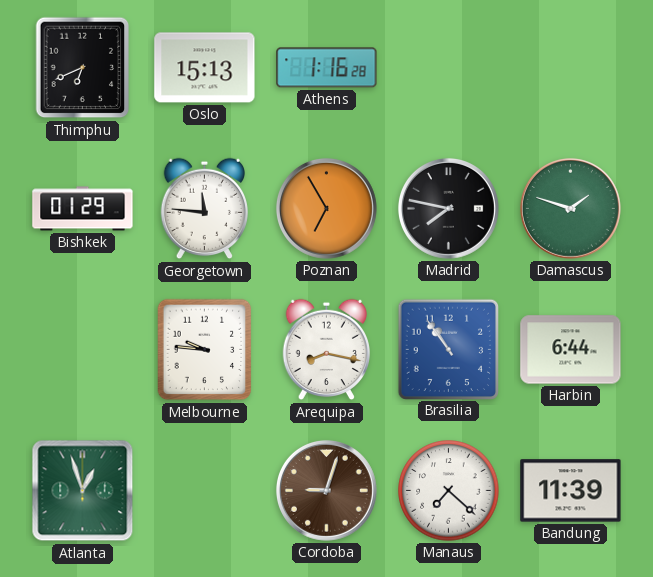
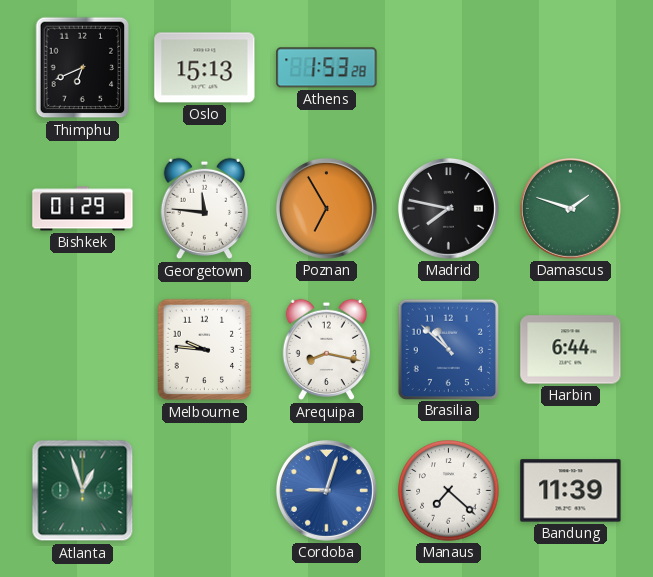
Athens: 1:16 -> 1:53
Brasilia: 10:54 -> 10:52
Cordoba dial: brown -> blue
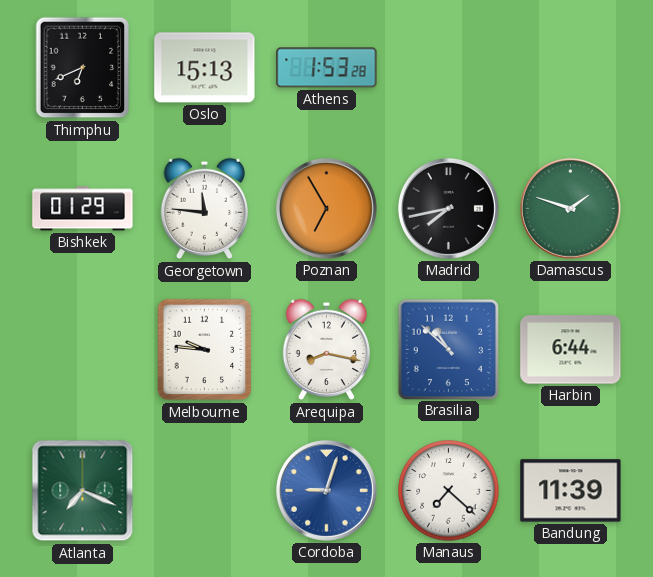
Madrid: 7:47 -> 7:43
Atlanta: 12:57 -> 7:19
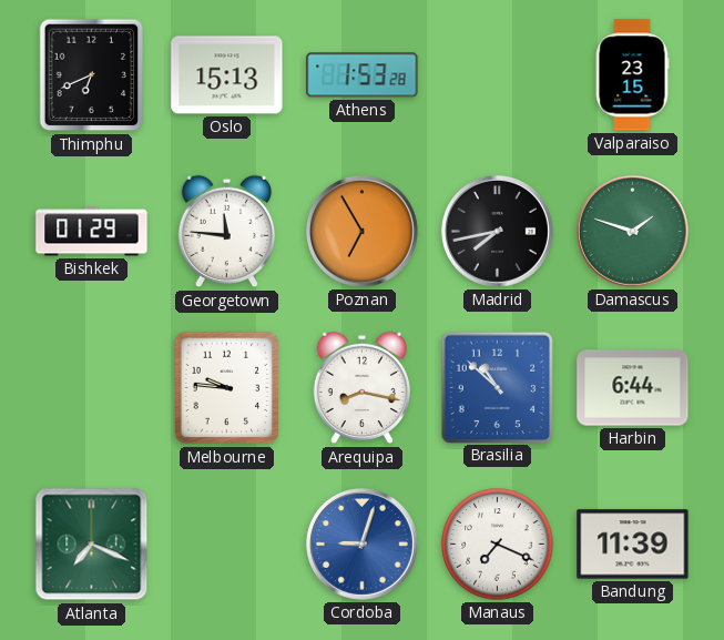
Valparaiso: none -> 23:15
Manaus: 7:22 -> 7:19
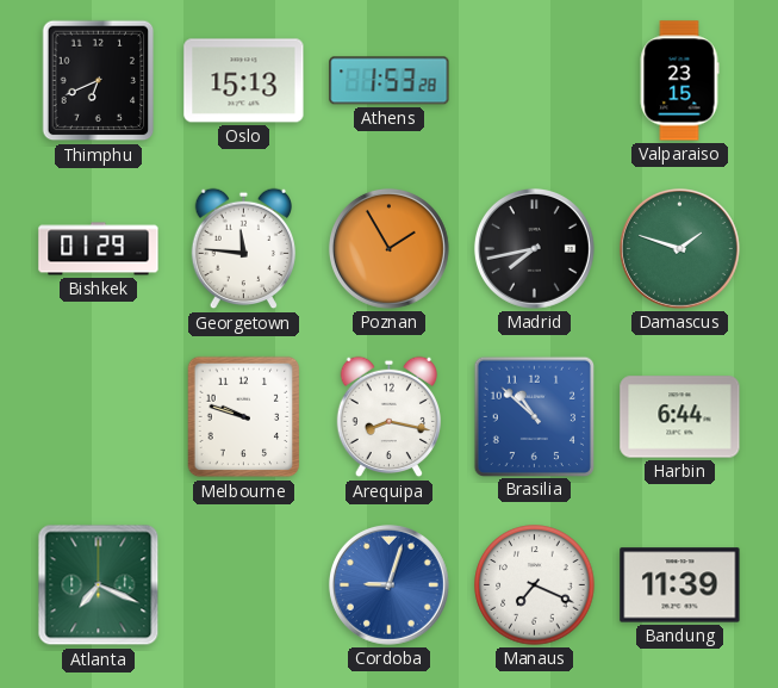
Poznan: 6:55 -> 1:55
Melbourne: 9:46 -> 9:48
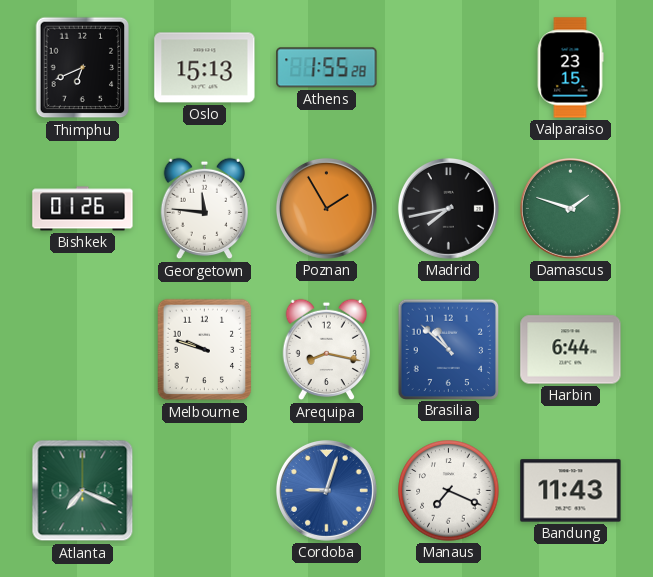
Athens: 1:53 -> 1:55
Bishkek: 01:29 -> 01:26
Bandung: 11:39 -> 11:43
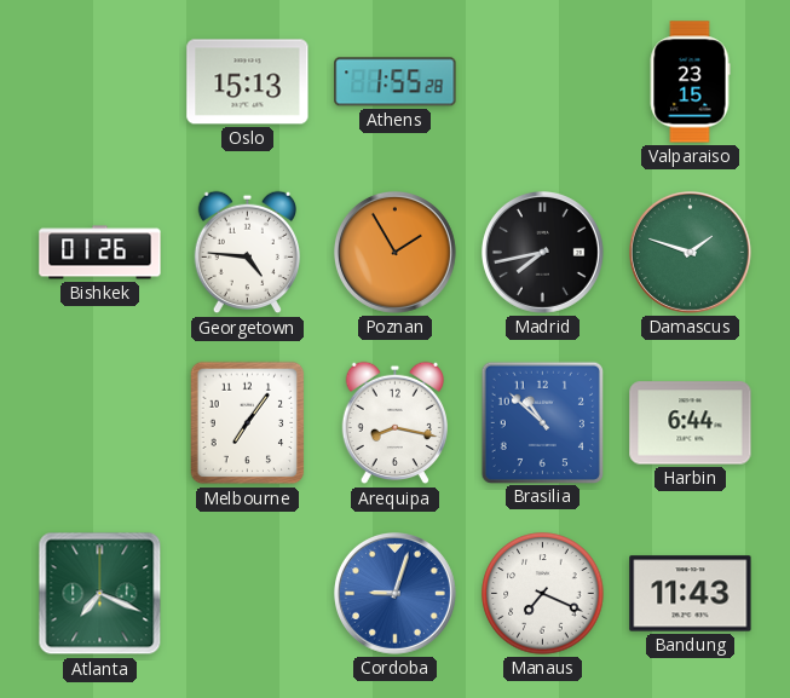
Thimphu: 6:41 -> none
Georgetown: 11:46 -> 4:46
Melbourne: 9:48 -> 7:06
